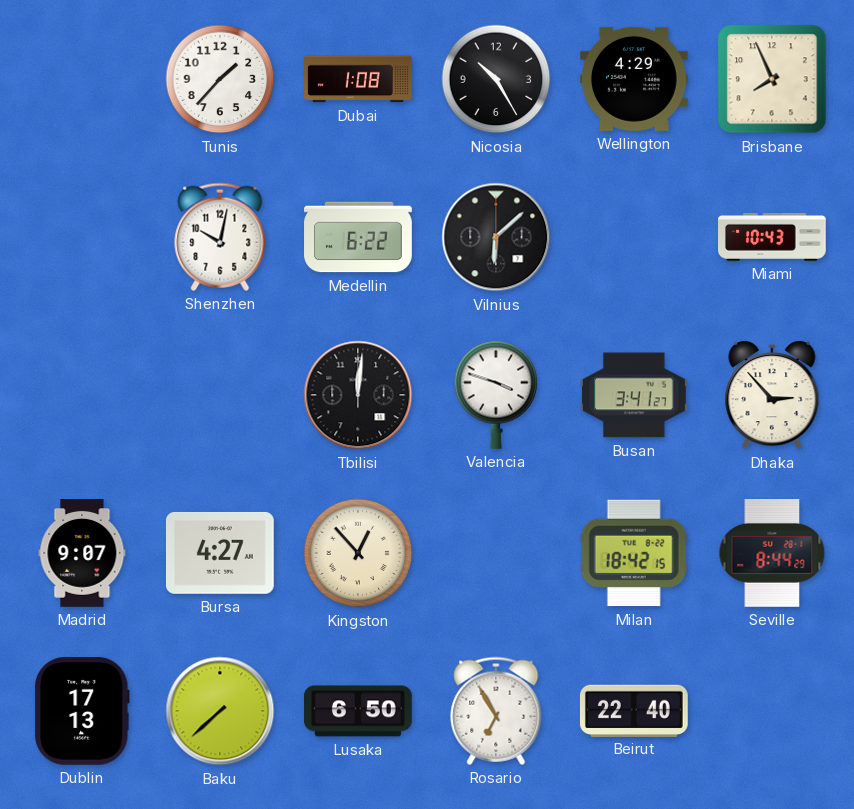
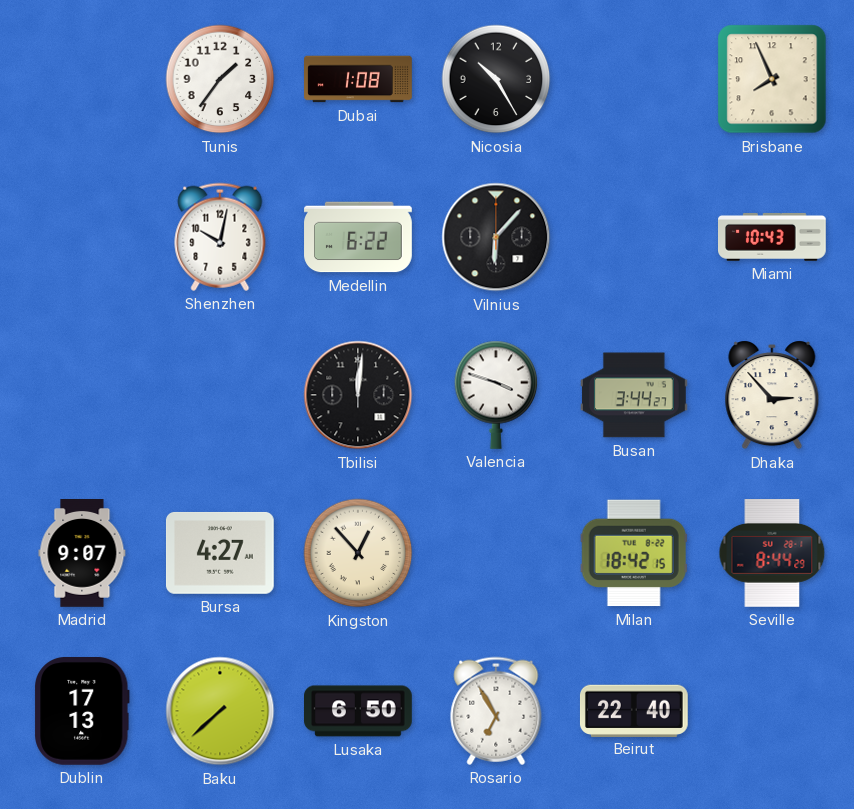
Tunis: 1:37 -> 1:36
Wellington: 4:29 -> none
Vilnius: 6:08 -> 6:07
Busan: 3:41 -> 3:44
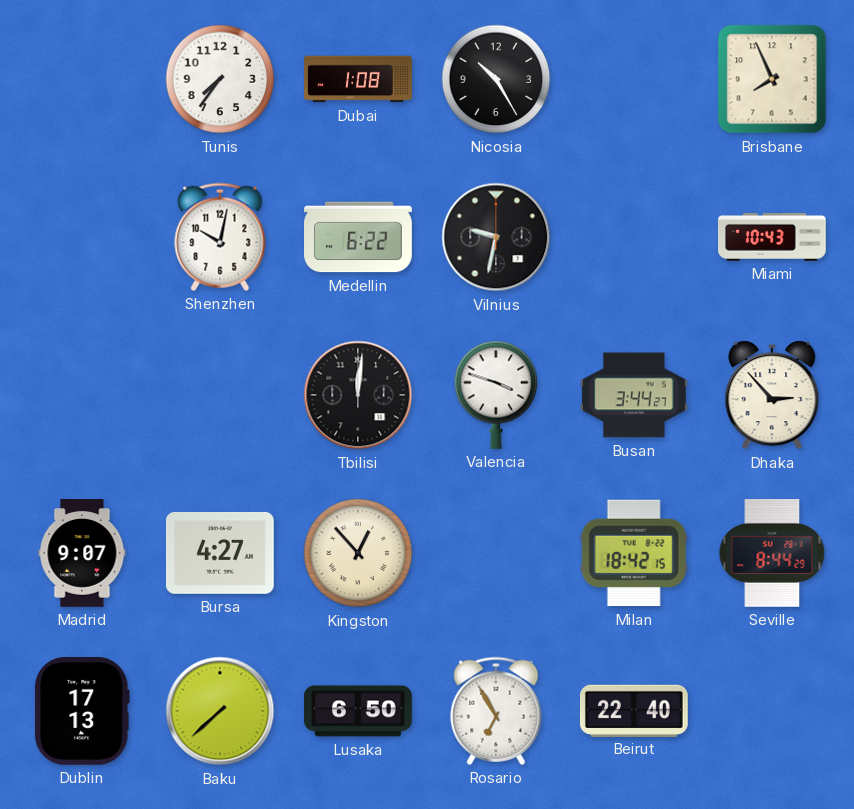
Tunis: 1:36 -> 7:36
Vilnius: 6:07 -> 9:32
